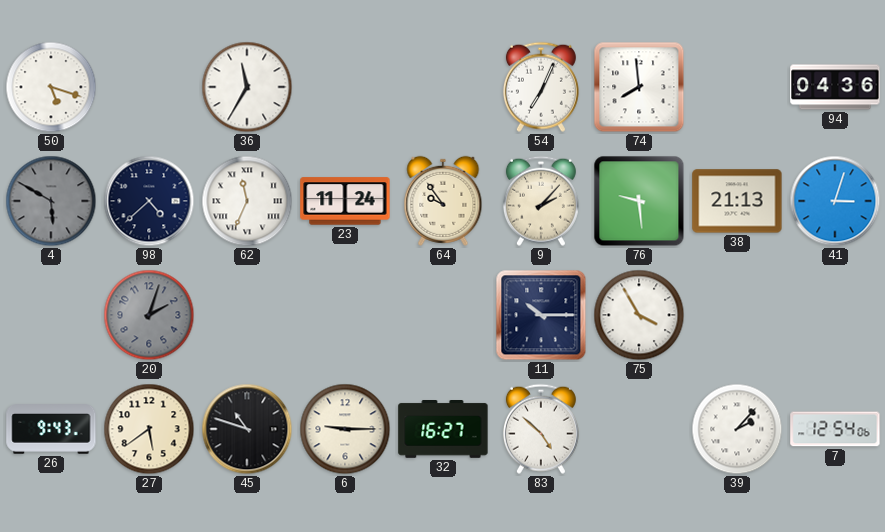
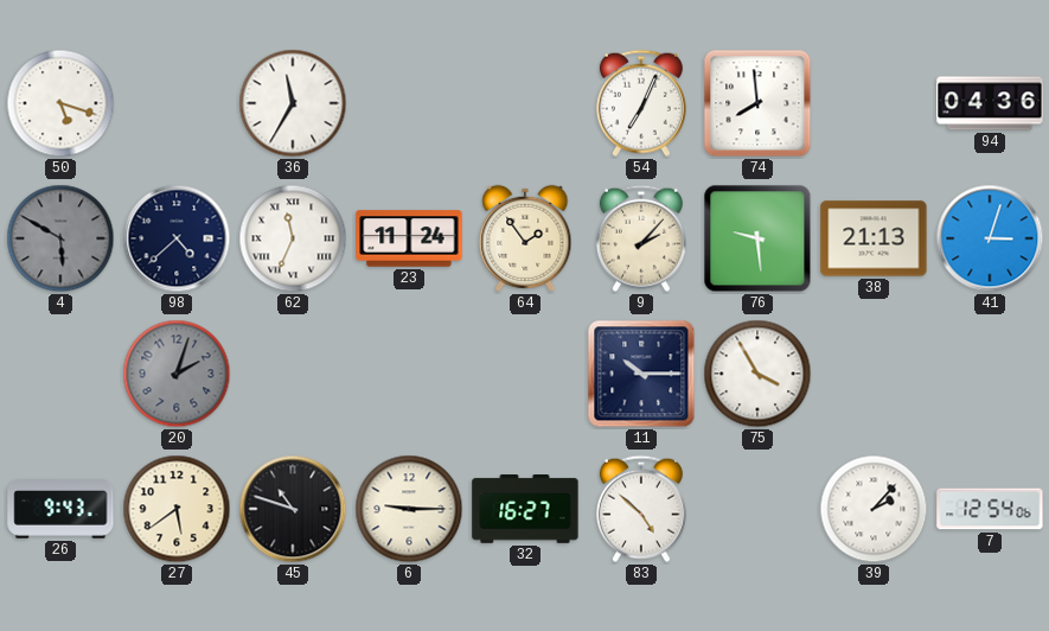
64: 9:54 -> 1:54
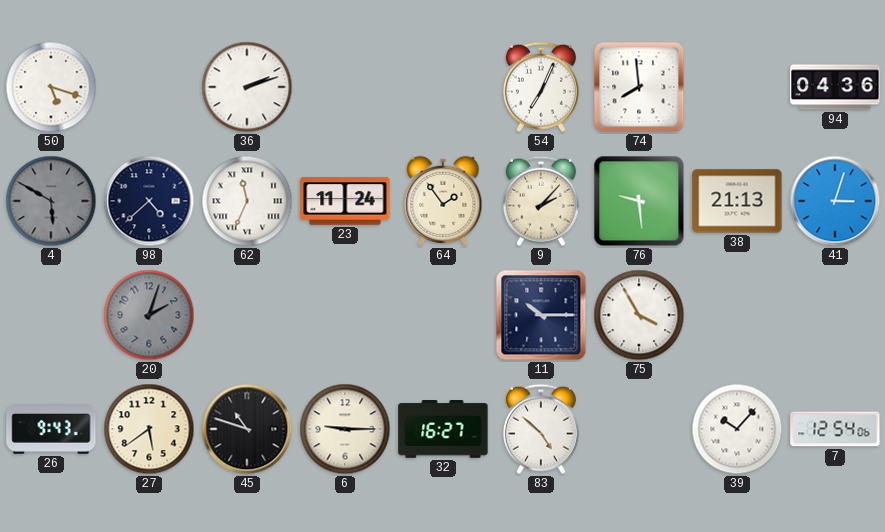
36: 11:35 -> 2:12
39: 2:07 -> 10:07
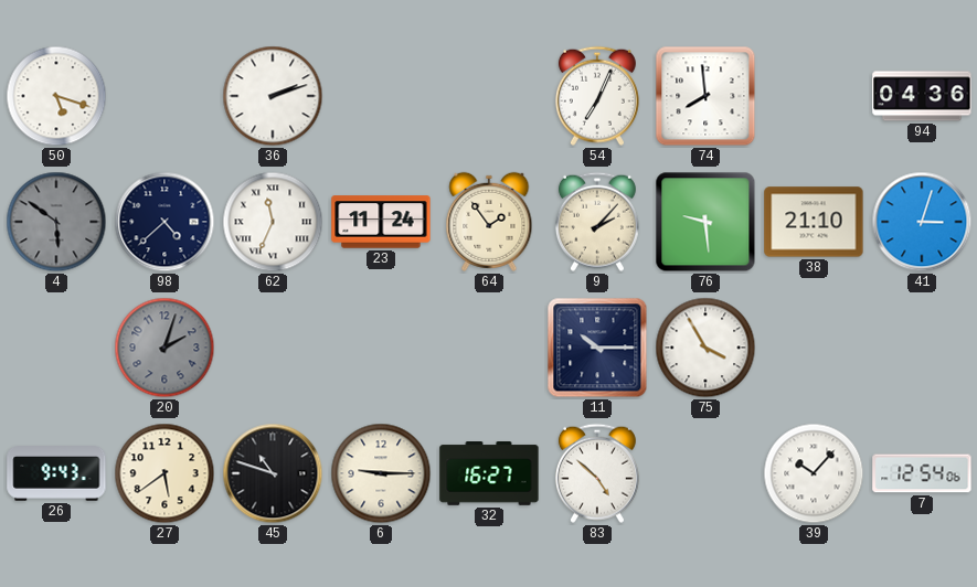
4: 5:50 -> 5:51
38: 21:13 -> 21:10
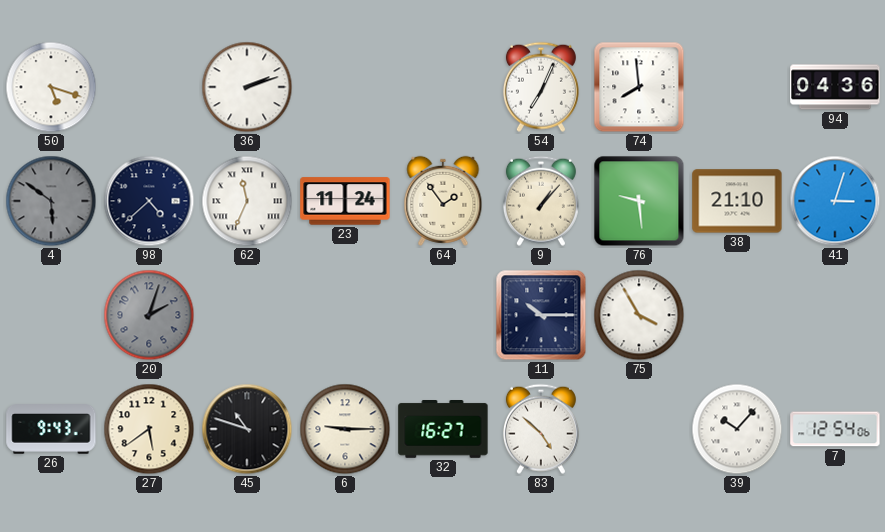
9: 2:07 -> 1:07
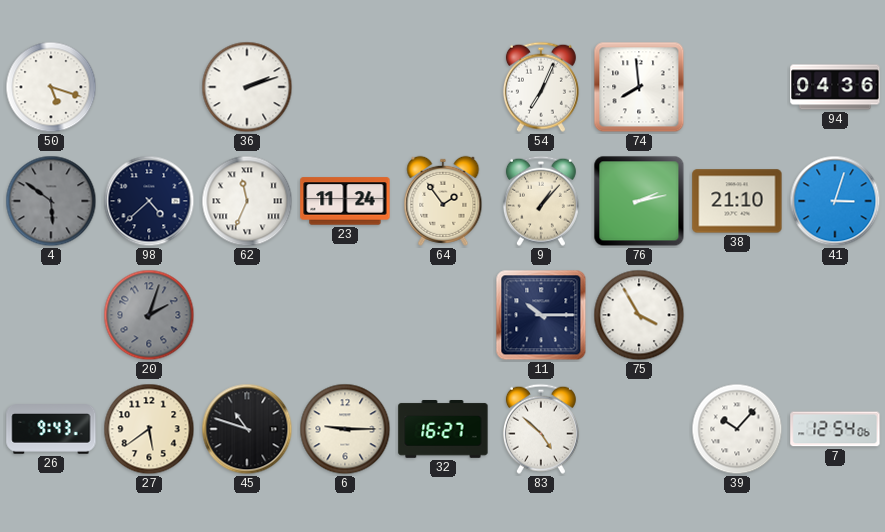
76: 9:29 -> 2:13
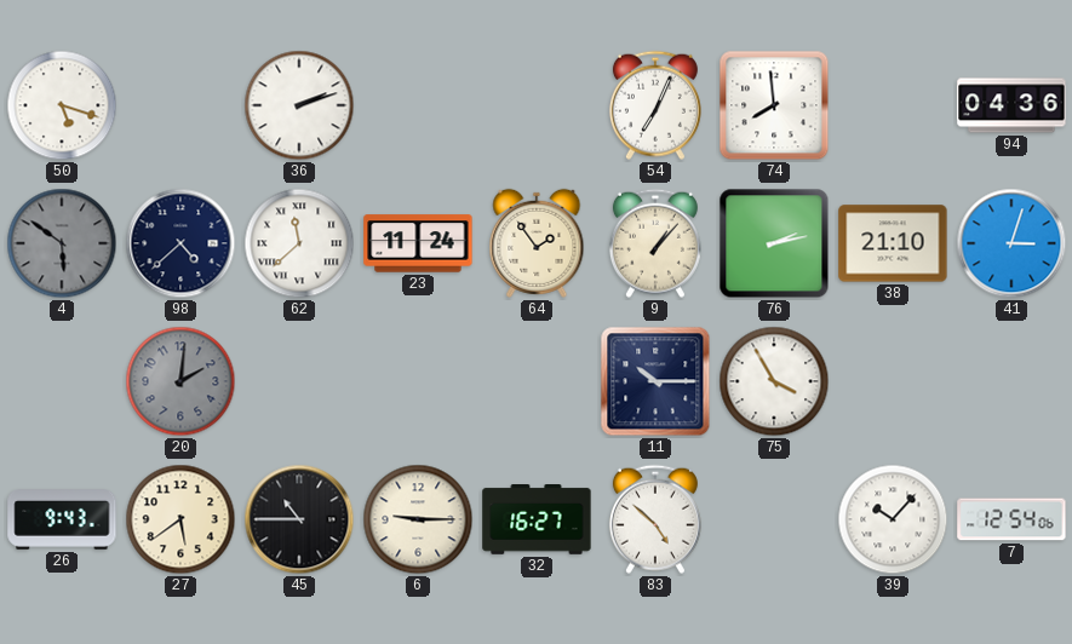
62: 11:34 -> 11:38
20: 2:03 -> 2:01
45: 10:48 -> 10:45
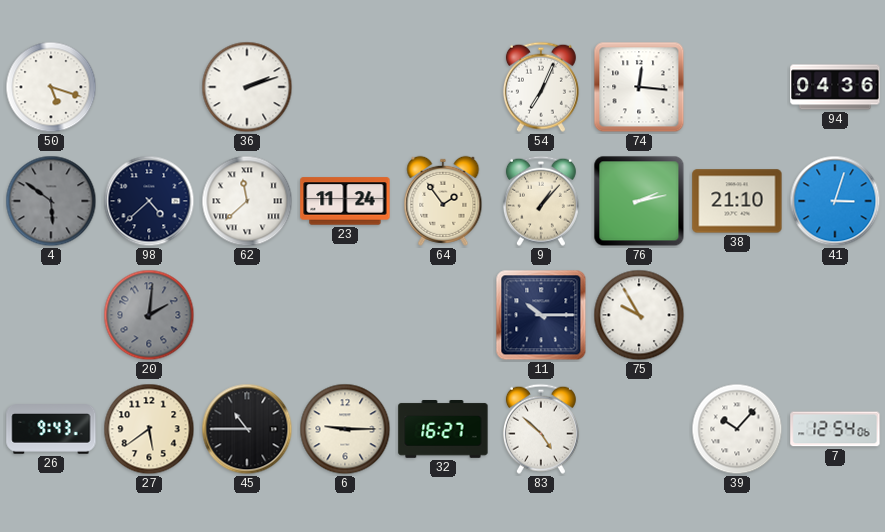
74: 7:59 -> 12:16
75: 3:55 -> 9:55
